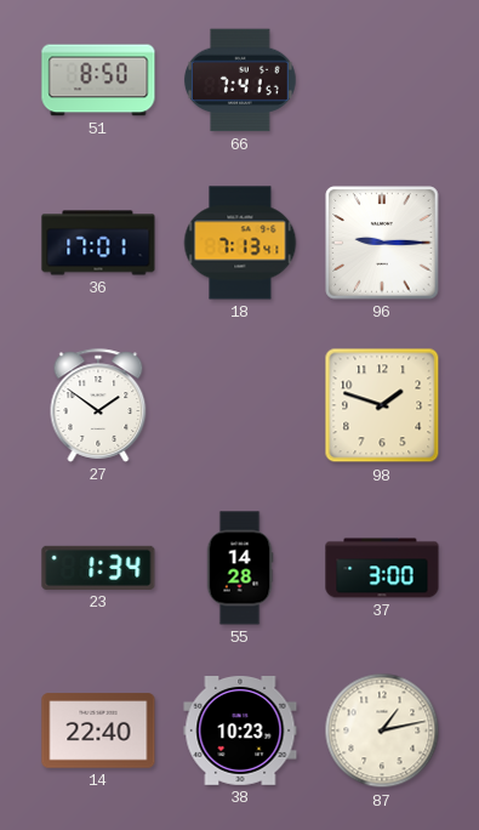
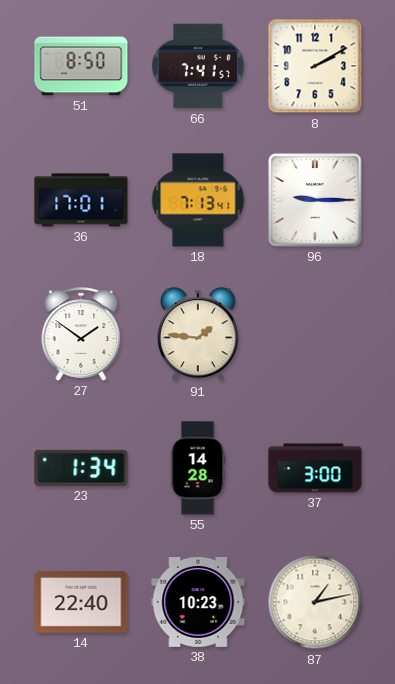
8: none -> 2:10
91: none -> 1:46
98: 1:48 -> none
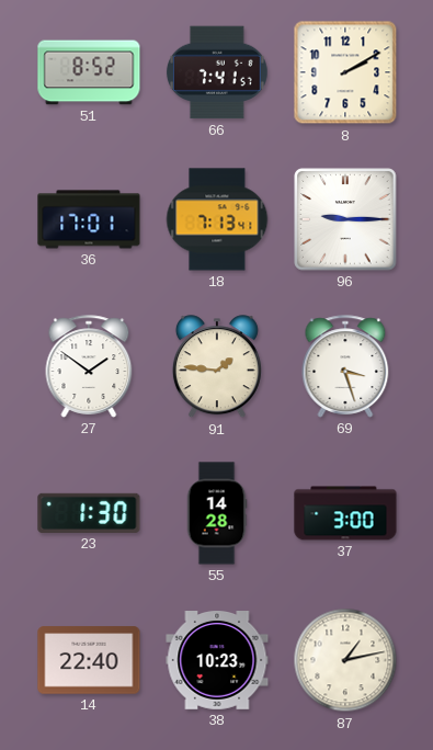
51: 8:50 -> 8:52
69: none -> 3:27
23: 1:34 -> 1:30
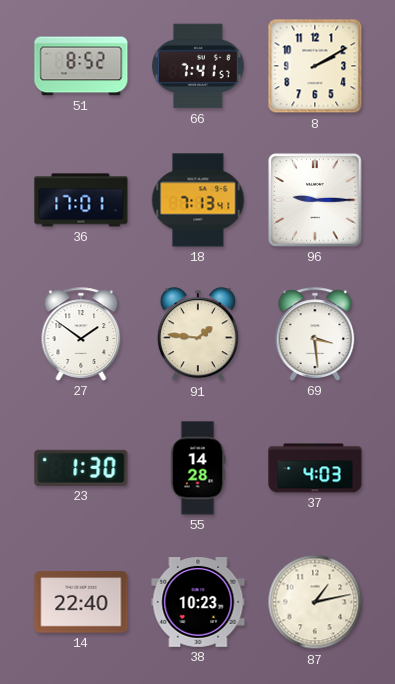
69: 3:27 -> 3:29
37: 3:00 -> 4:03
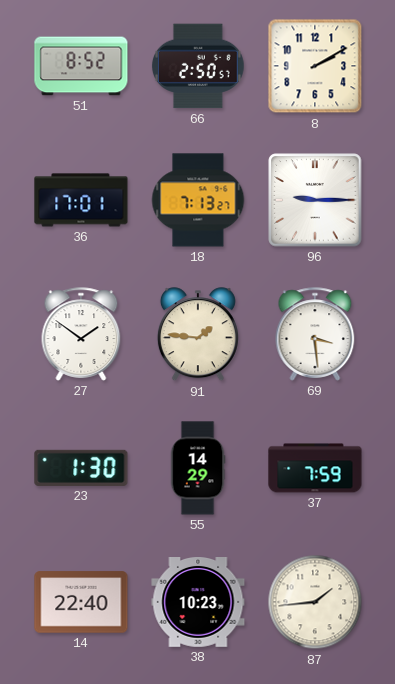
66: 7:41 -> 2:50
18: 7:13:41 -> 7:13:27
55: 14:28 -> 14:29
37: 4:03 -> 7:59
87: 1:13 -> 1:44
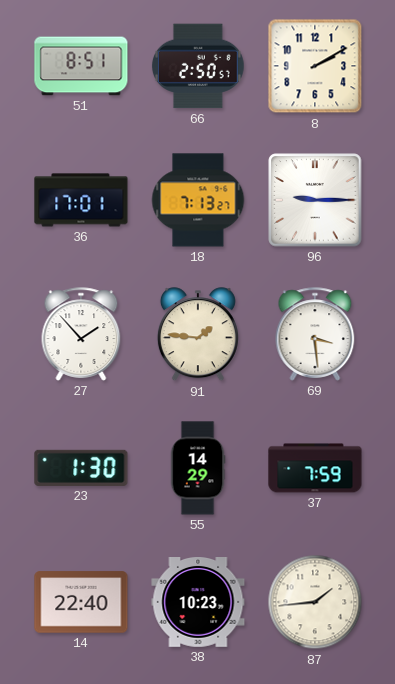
51: 8:52 -> 8:51
27: 1:51 -> 1:53
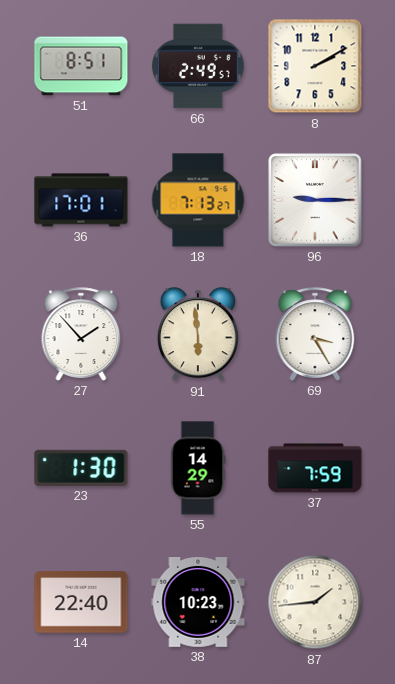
66: 2:50 -> 2:49
91: 1:46 -> 5:59
69: 3:29 -> 3:25
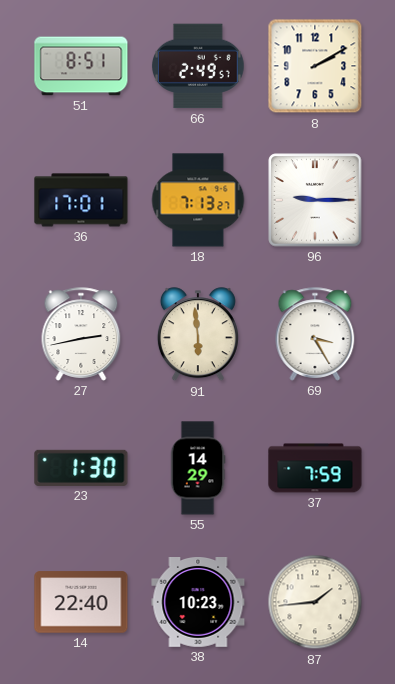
27: 1:53 -> 2:43
